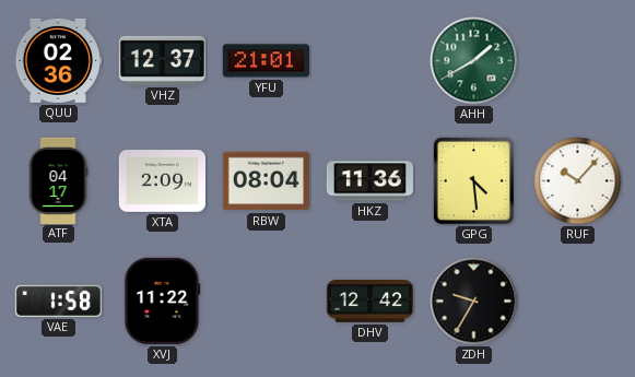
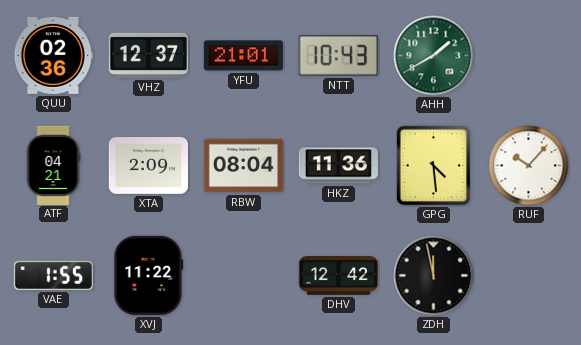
NTT: none -> 10:43
ATF: 04:17 -> 04:21
VAE: 1:58 -> 1:55
ZDH: 9:35 -> 11:58
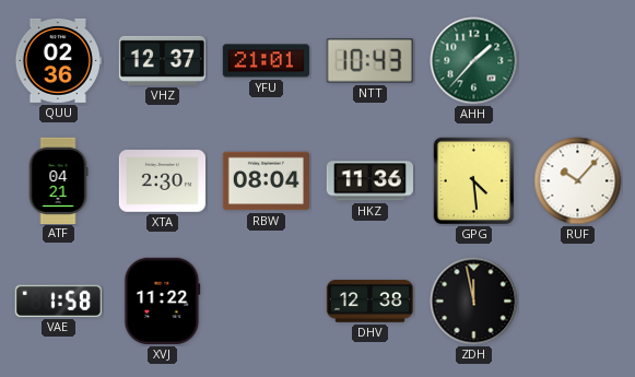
AHH: 1:40 -> 1:37
XTA: 2:09 -> 2:30
VAE: 1:55 -> 1:58
DHV: 12:42 -> 12:38
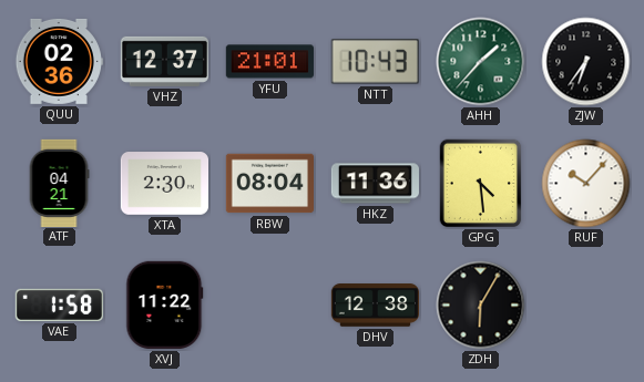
ZJW: none -> 6:36
ZDH: 11:58 -> 6:05
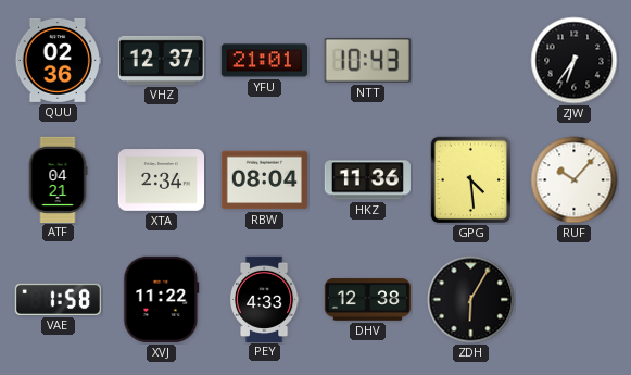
AHH: 1:37 -> none
XTA: 2:30 -> 2:34
PEY: none -> 4:33
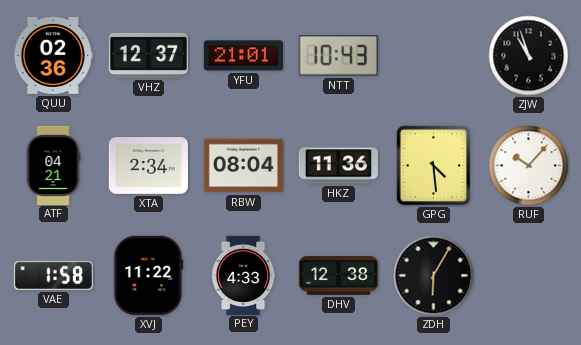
ZJW: 6:36 -> 10:57
